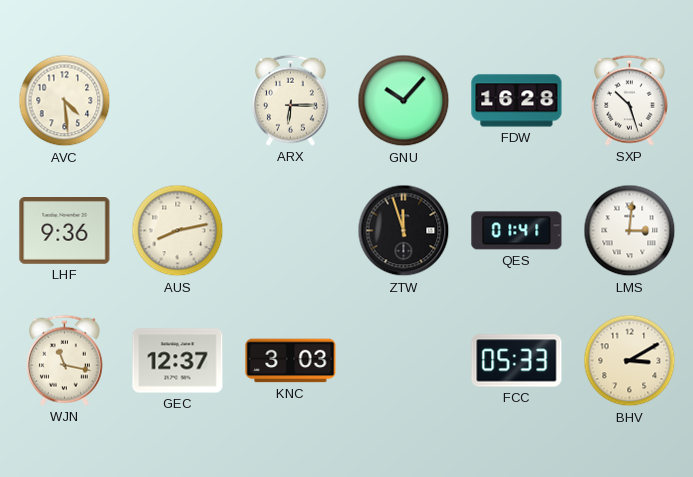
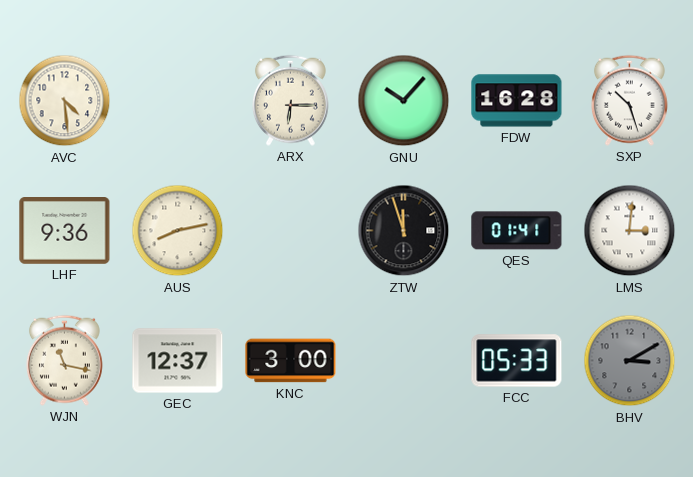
KNC: 3:03 -> 3:00
BHV dial: cream -> grey
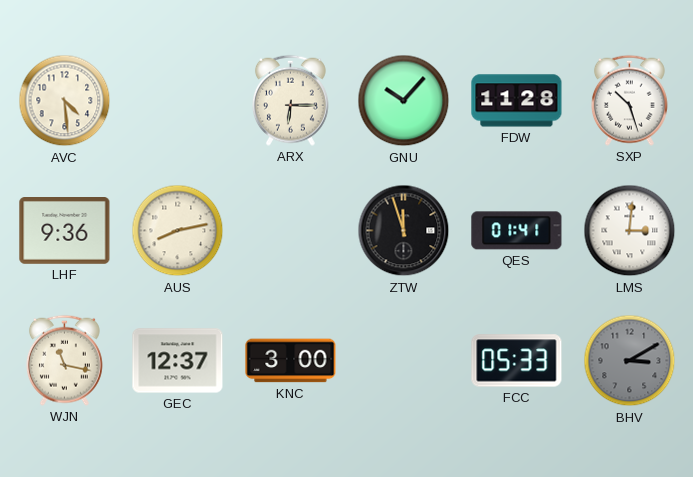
FDW: 16:28 -> 11:28
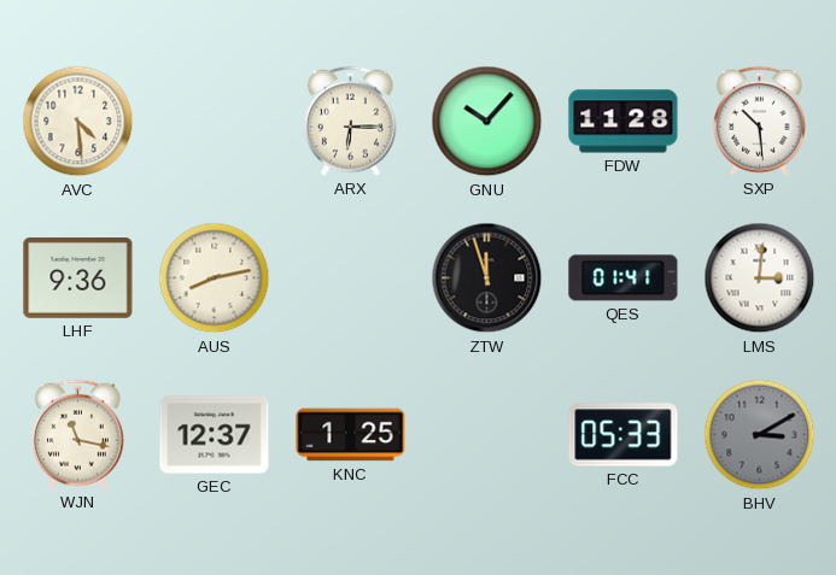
SXP: 10:27 -> 10:29
KNC: 3:00 -> 1:25
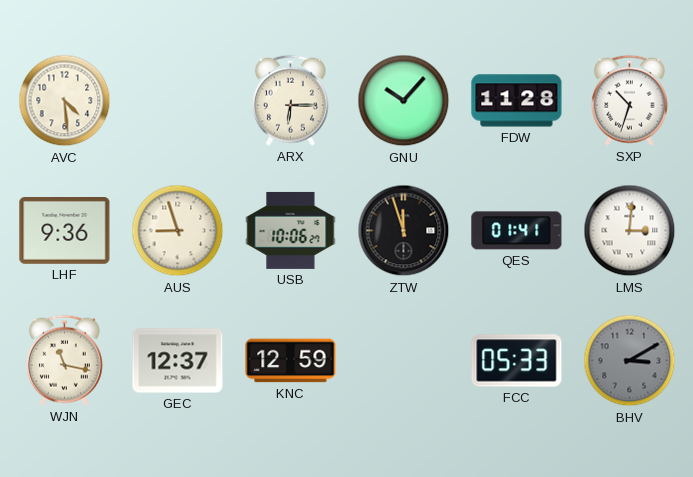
SXP: 10:29 -> 10:33
AUS: 8:13 -> 8:57
USB: none -> 10:06
KNC: 1:25 -> 12:59
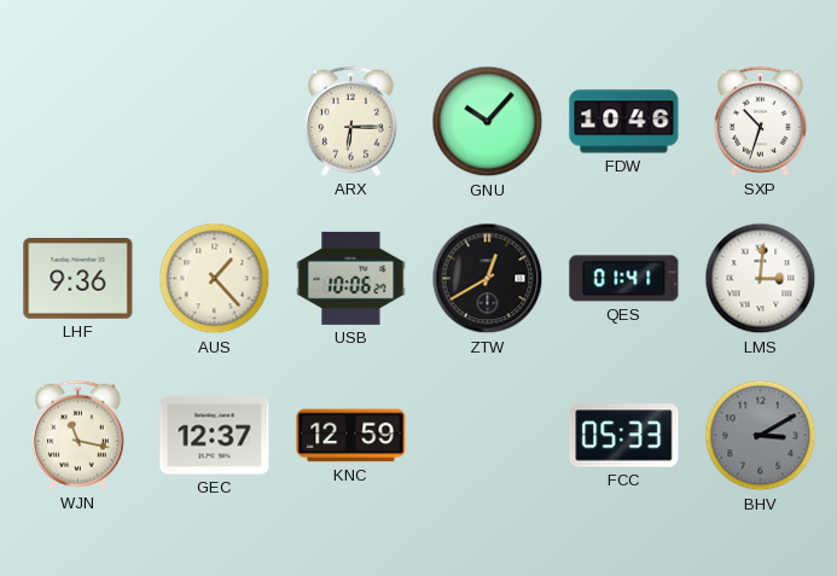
AVC: 4:29 -> none
FDW: 11:28 -> 10:46
AUS: 8:57 -> 1:23
ZTW: 11:57 -> 12:40
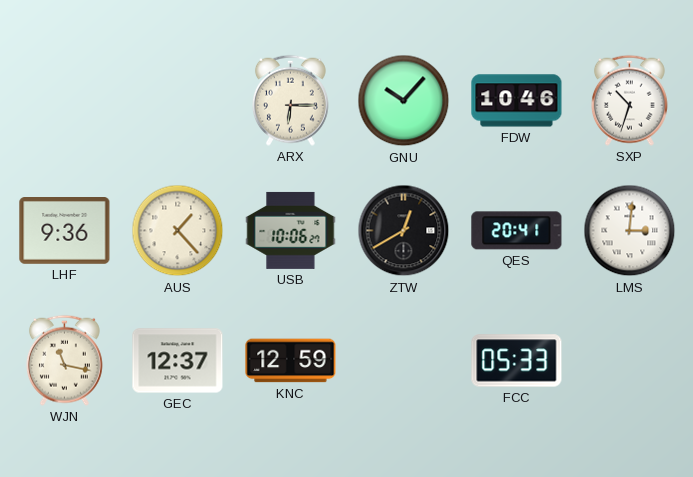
QES: 01:41 -> 20:41
BHV: 3:10 -> none
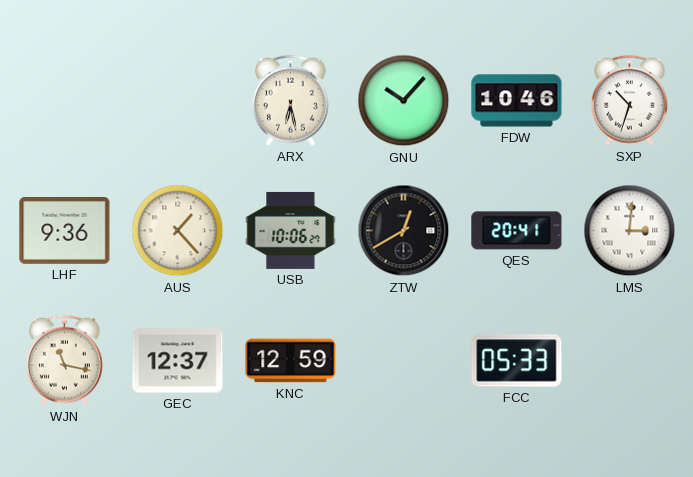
ARX: 6:15 -> 6:28
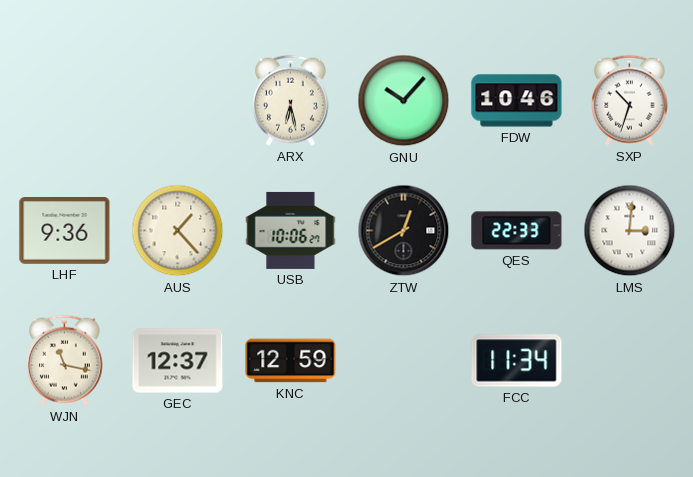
QES: 20:41 -> 22:33
FCC: 05:33 -> 11:34
